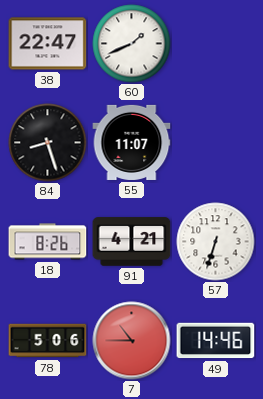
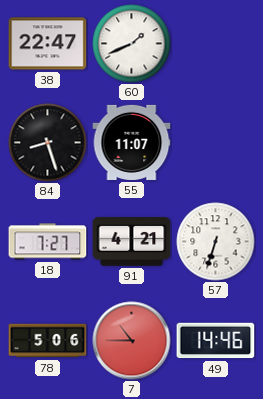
18: 8:26 -> 7:27
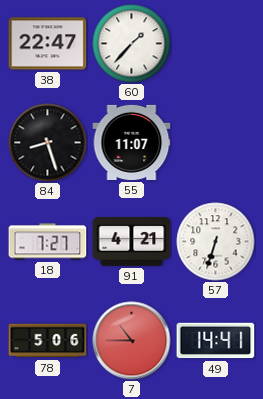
60: 1:41 -> 1:37
49: 14:46 -> 14:41
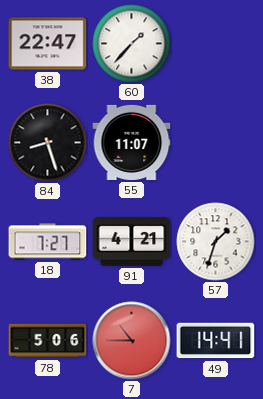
57: 6:33 -> 1:33
